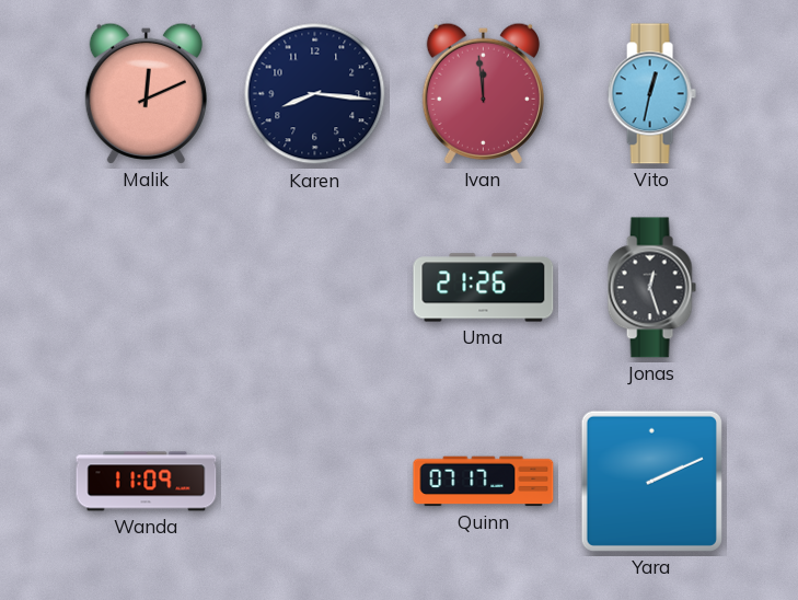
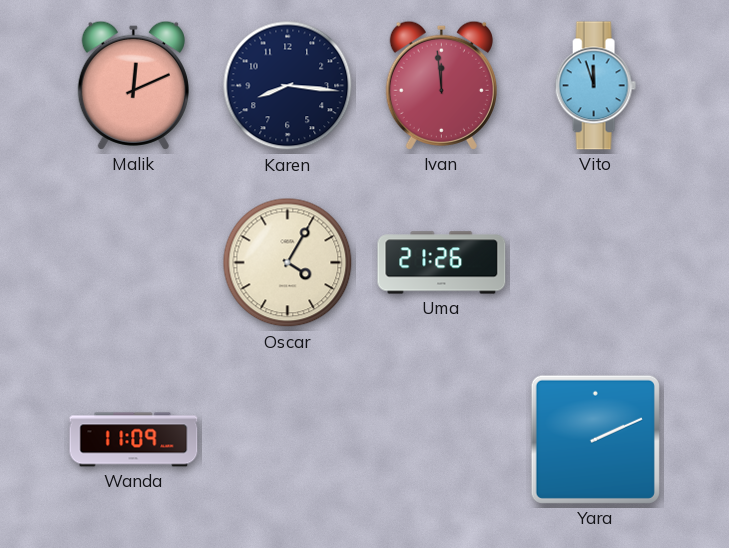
Vito: 12:32 -> 11:57
Oscar: none -> 4:05
Jonas: 12:27 -> none
Quinn: 07:17 -> none
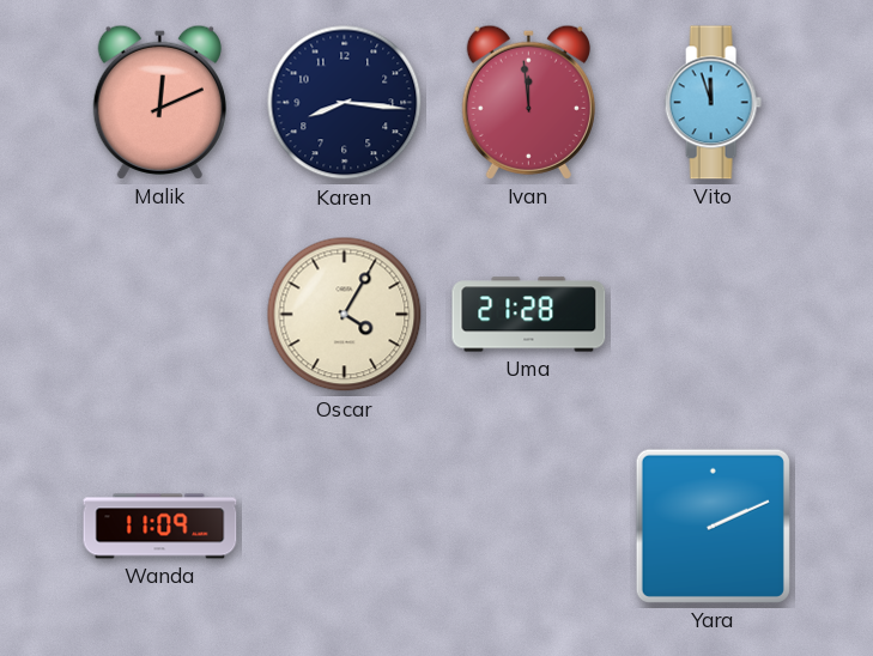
Uma: 21:26 -> 21:28
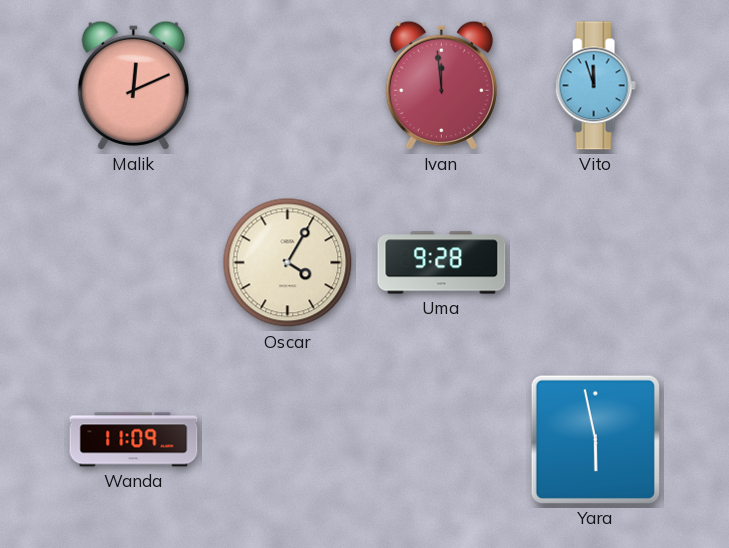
Karen: 8:16 -> none
Uma: 21:28 -> 9:28
Yara: 2:11 -> 5:58
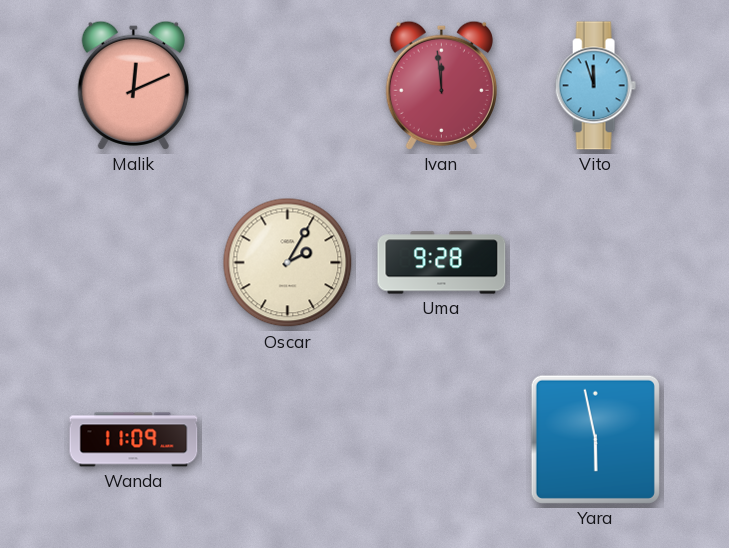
Oscar: 4:05 -> 2:05
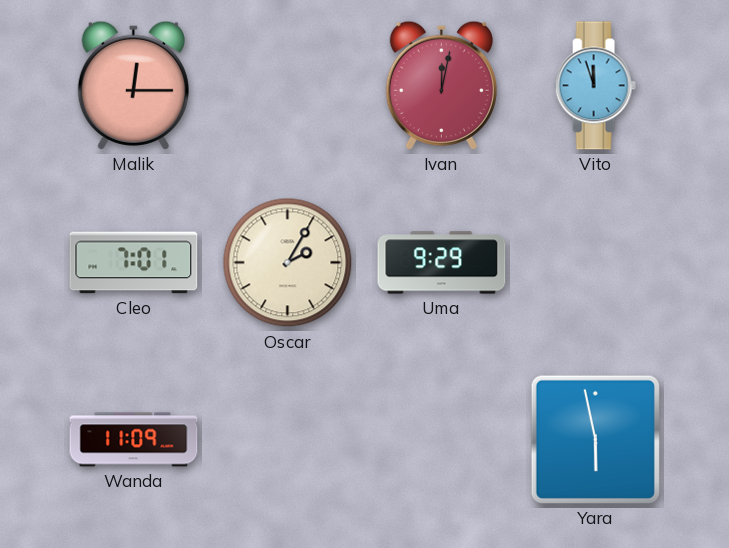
Malik: 12:11 -> 12:15
Ivan: 11:59 -> 12:02
Cleo: none -> 7:01
Uma: 9:28 -> 9:29
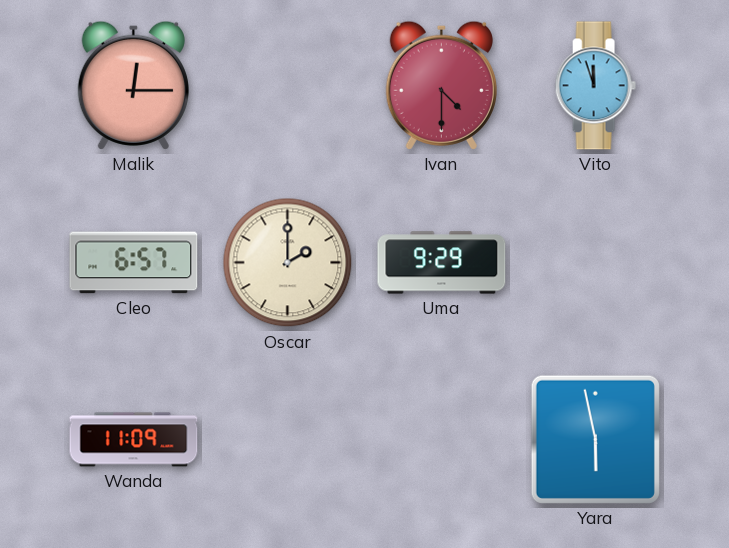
Ivan: 12:02 -> 4:30
Cleo: 7:01 -> 6:57
Oscar: 2:05 -> 2:00
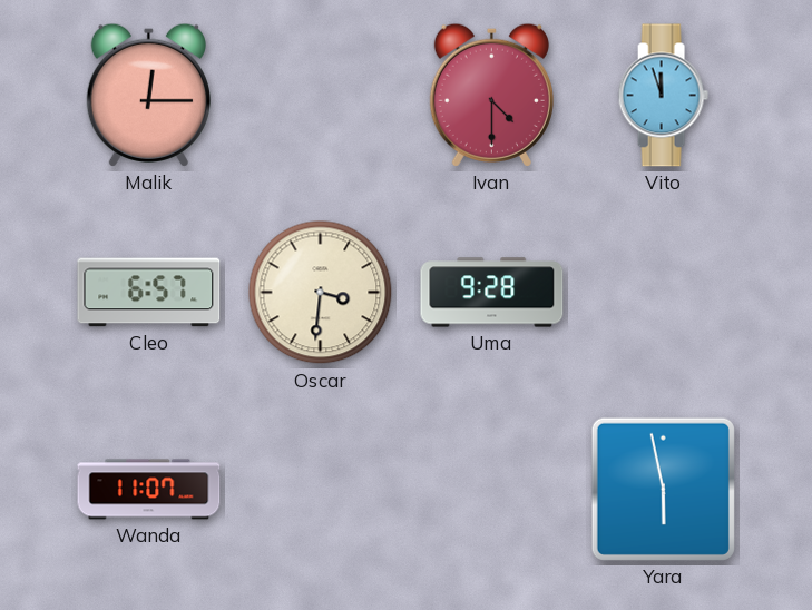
Oscar: 2:00 -> 3:31
Uma: 9:29 -> 9:28
Wanda: 11:09 -> 11:07
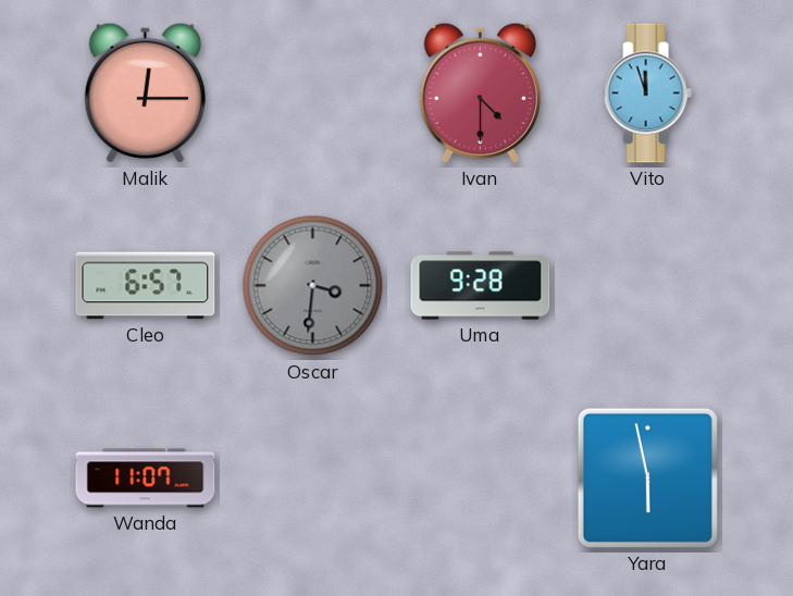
Oscar dial: cream -> grey
